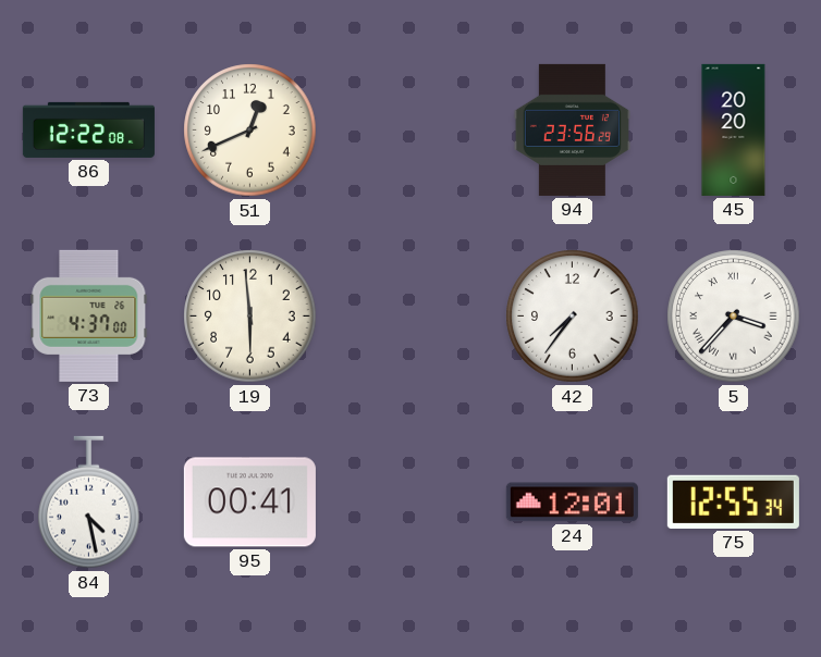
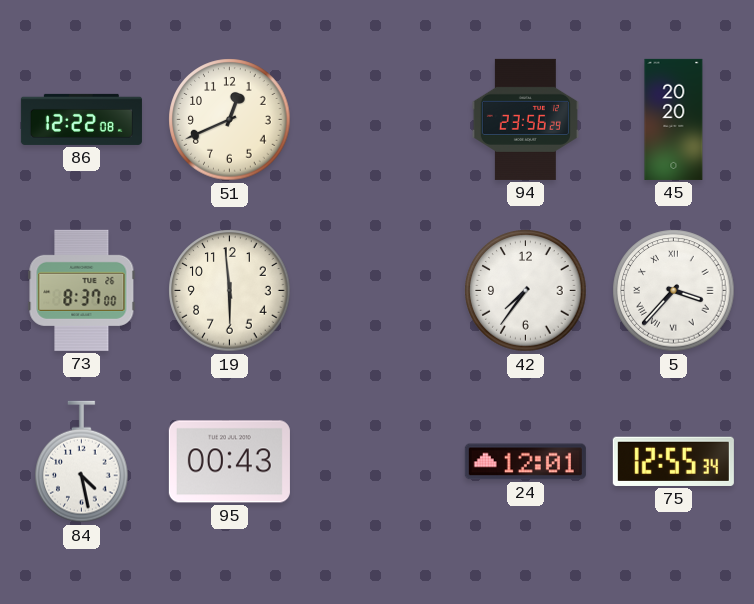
73: 4:37 -> 8:37
95: 00:41 -> 00:43
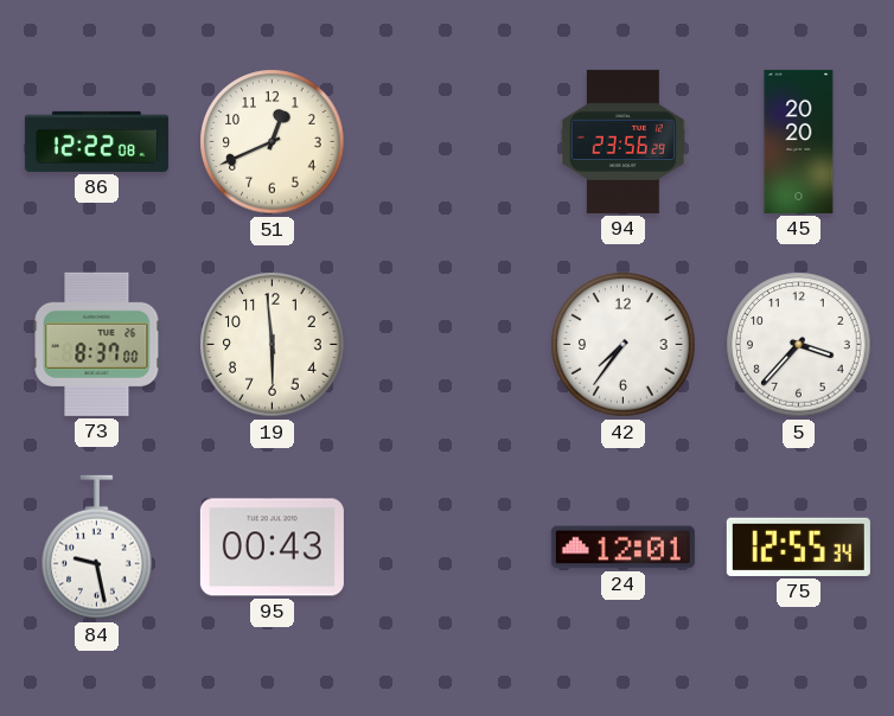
5 numerals: Roman -> Arabic
84: 4:28 -> 9:28
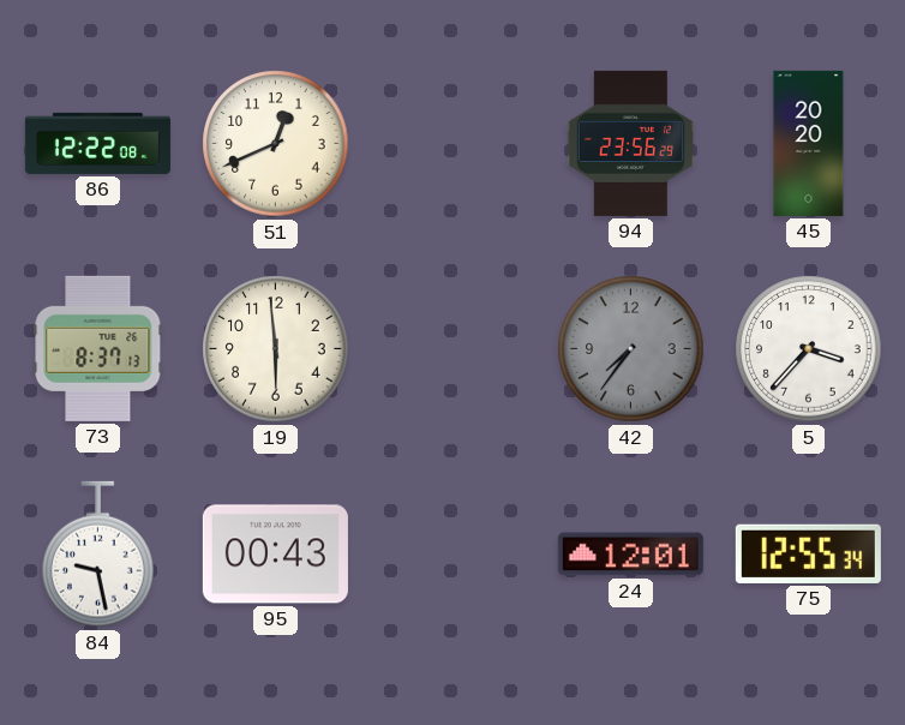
73: 8:37:00 -> 8:37:13
42 dial: white -> grey
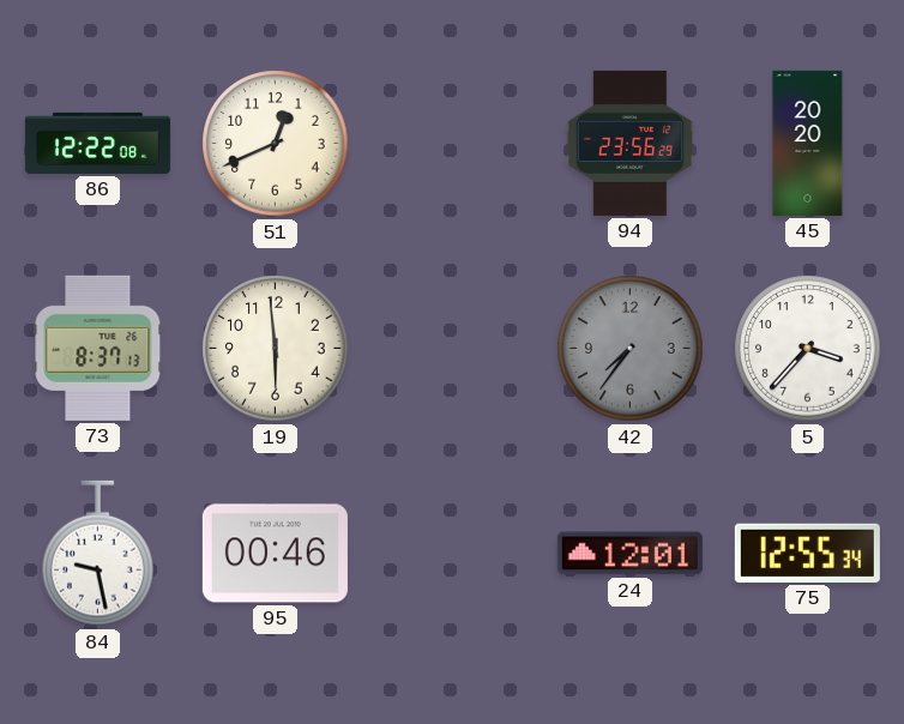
95: 00:43 -> 00:46
